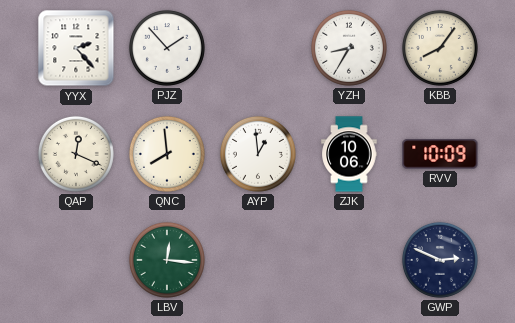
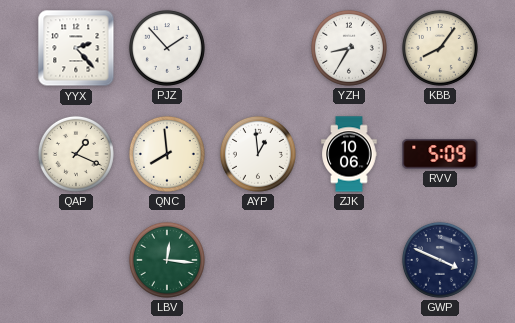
QAP: 12:19 -> 1:19
RVV: 10:09 -> 5:09
GWP: 2:49 -> 3:49
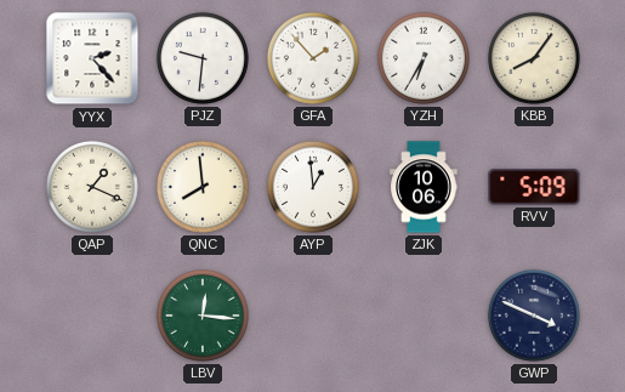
PJZ: 1:53 -> 9:31
GFA: none -> 1:53
YZH: 8:35 -> 6:35
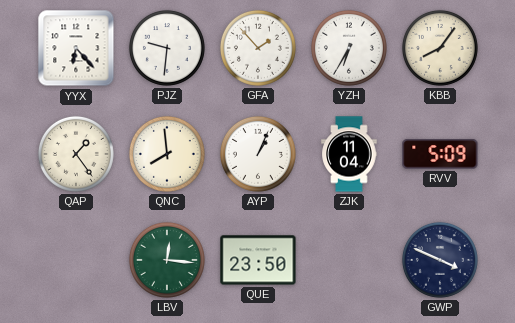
YYX: 2:23 -> 6:23
QAP: 1:19 -> 1:24
AYP: 12:59 -> 1:04
ZJK: 10:06 -> 11:04
QUE: none -> 23:50
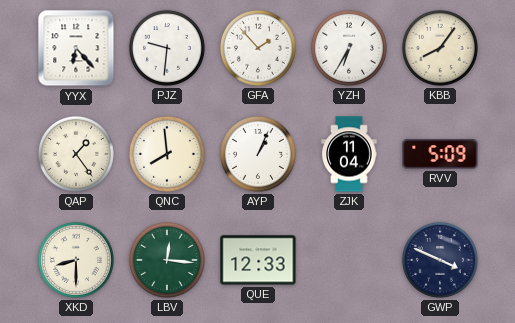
XKD: none -> 8:30
QUE: 23:50 -> 12:33
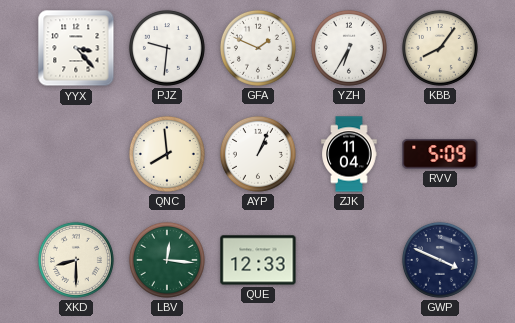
YYX: 6:23 -> 3:23
GFA: 1:53 -> 1:49
QAP: 1:24 -> none
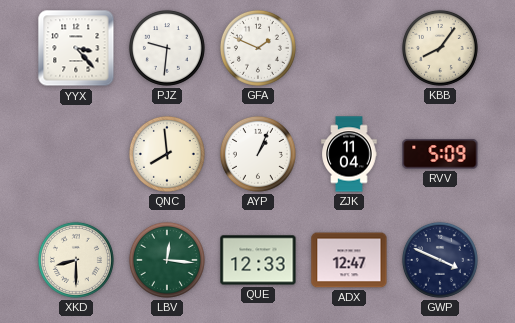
YZH: 6:35 -> none
ADX: none -> 12:47
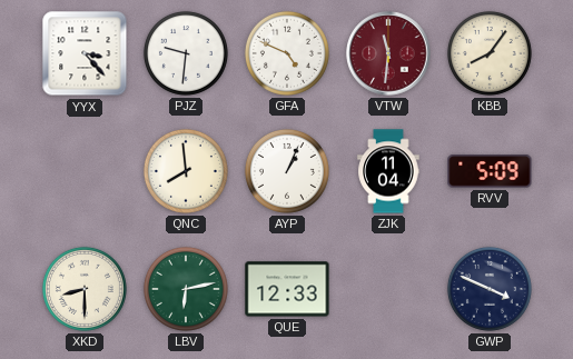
GFA: 1:49 -> 4:49
VTW: none -> 11:31
LBV: 12:16 -> 6:13
ADX: 12:47 -> none
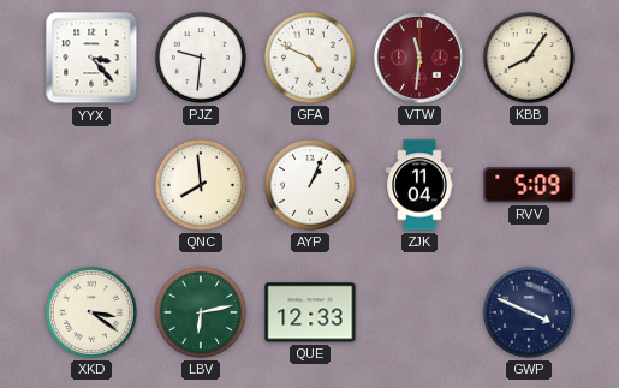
XKD: 8:30 -> 3:21
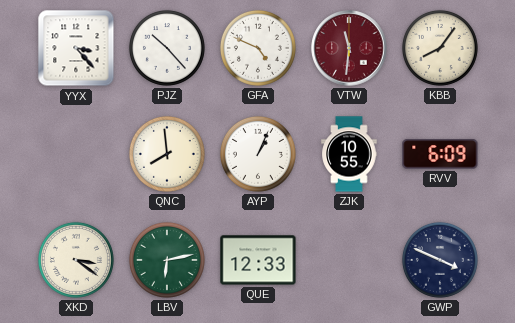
PJZ: 9:31 -> 10:23
ZJK: 11:04 -> 10:55
RVV: 5:09 -> 6:09
